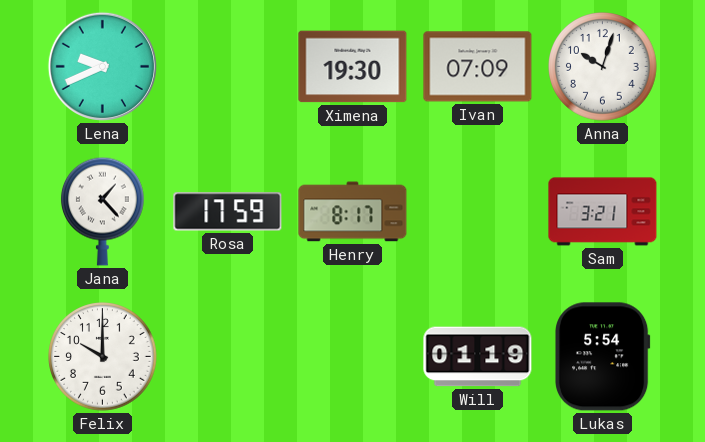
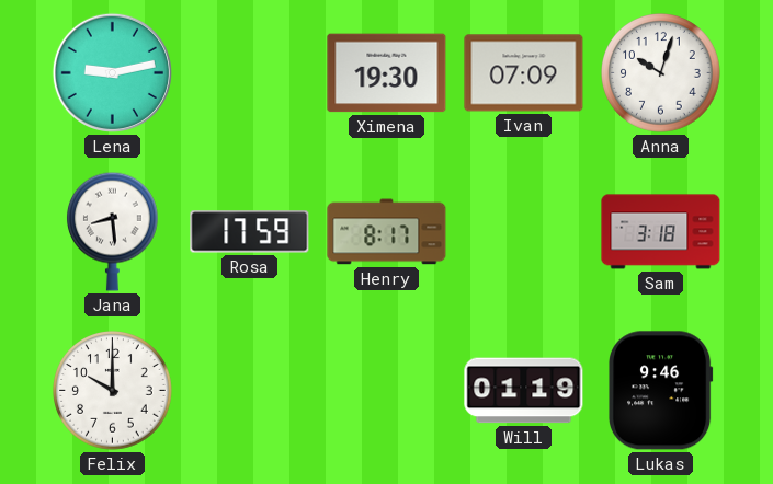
Lena: 9:41 -> 9:13
Jana: 1:23 -> 8:29
Sam: 3:21 -> 3:18
Lukas: 5:54 -> 9:46
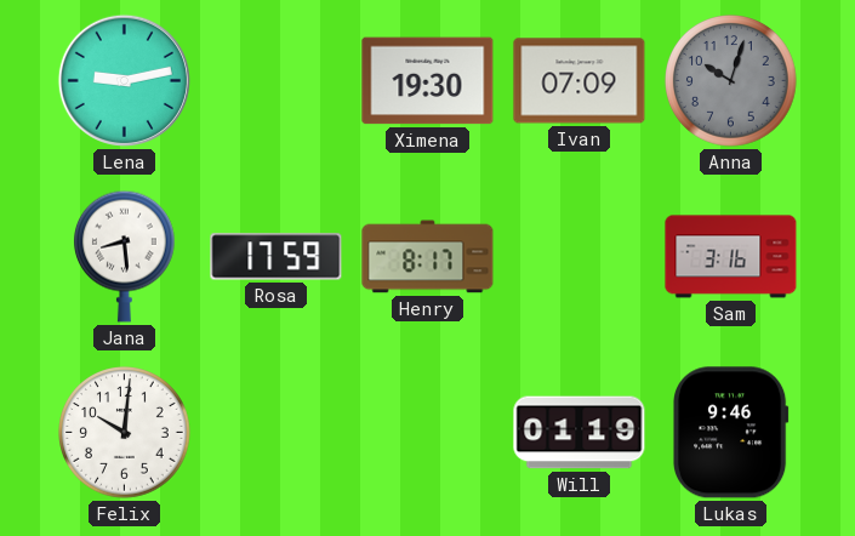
Anna dial: white -> grey
Sam: 3:18 -> 3:16
Felix: 10:00 -> 10:01
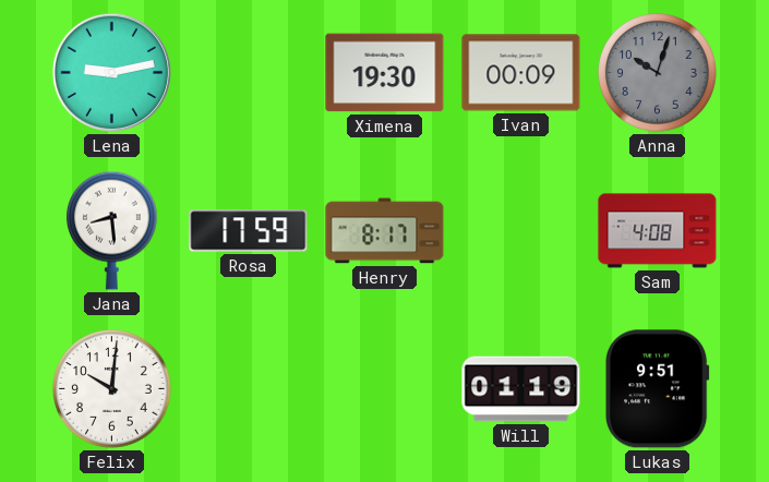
Ivan: 07:09 -> 00:09
Sam: 3:16 -> 4:08
Lukas: 9:46 -> 9:51
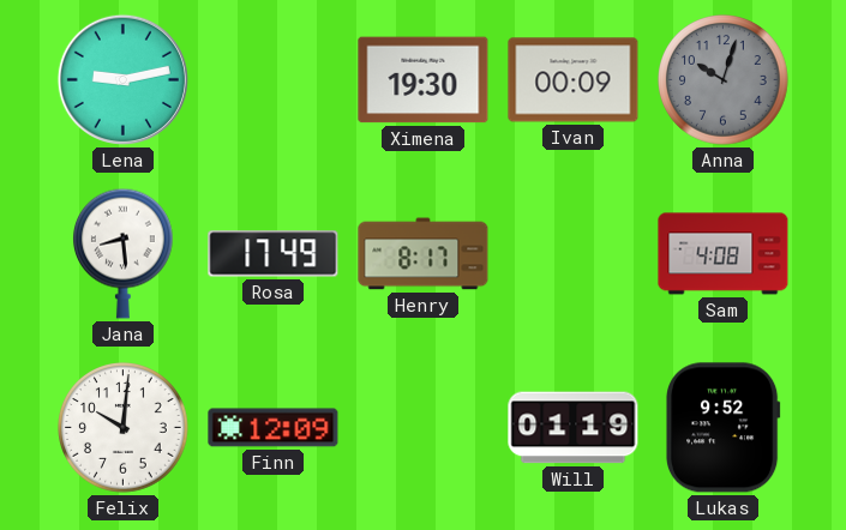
Rosa: 17:59 -> 17:49
Finn: none -> 12:09
Lukas: 9:51 -> 9:52
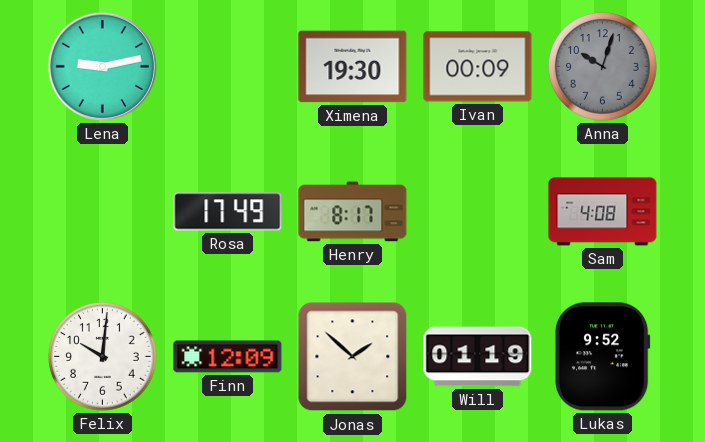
Jana: 8:29 -> none
Jonas: none -> 1:52
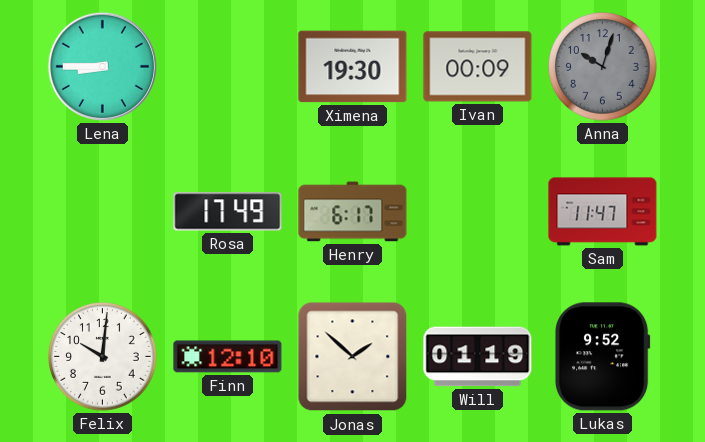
Lena: 9:13 -> 8:45
Henry: 8:17 -> 6:17
Sam: 4:08 -> 11:47
Finn: 12:09 -> 12:10
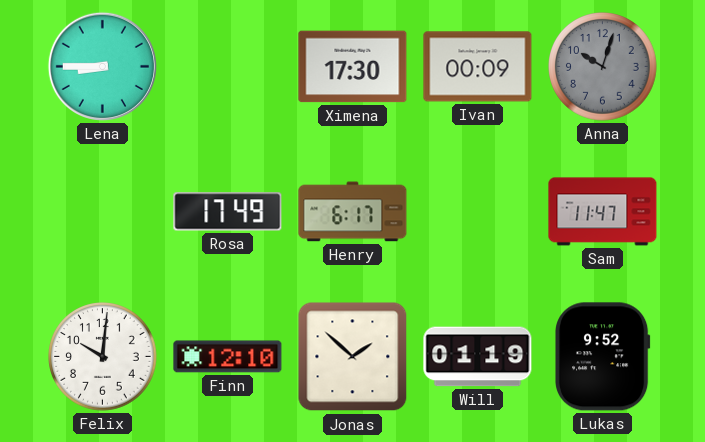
Ximena: 19:30 -> 17:30
